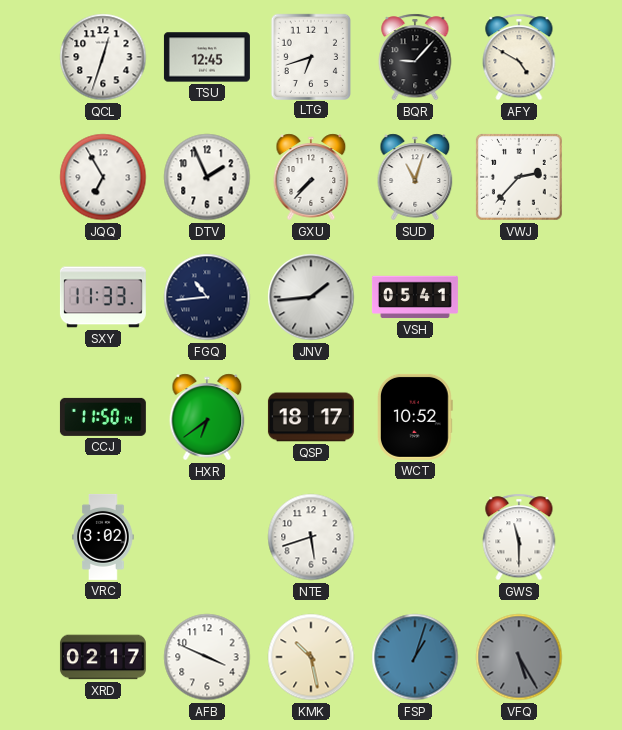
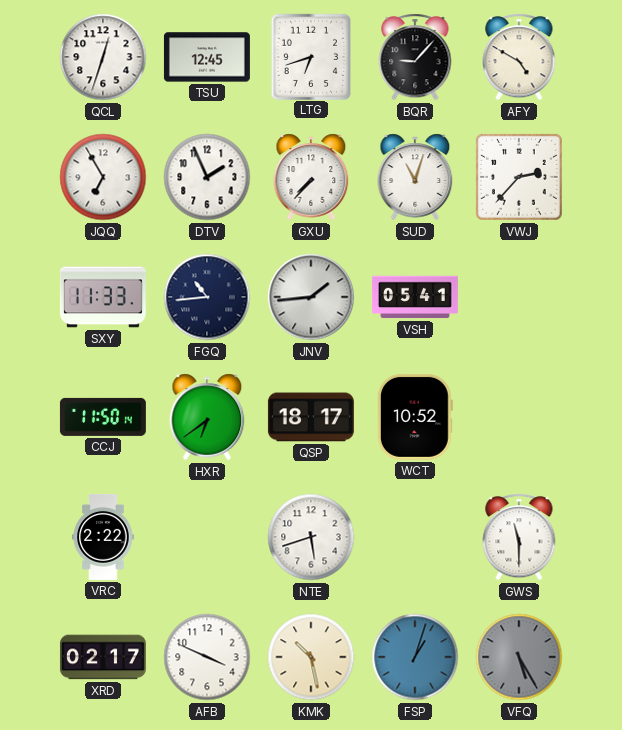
VRC: 3:02 -> 2:22
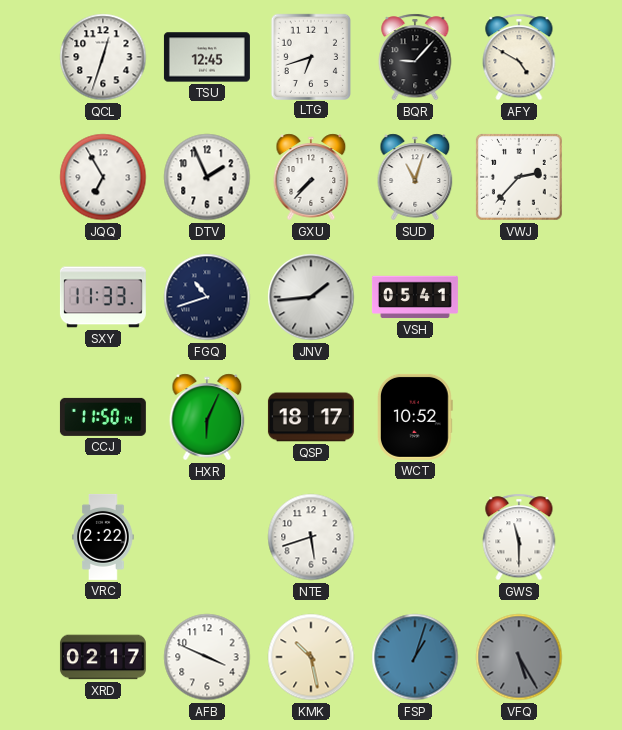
FGQ: 10:44 -> 10:42
HXR: 6:39 -> 6:04
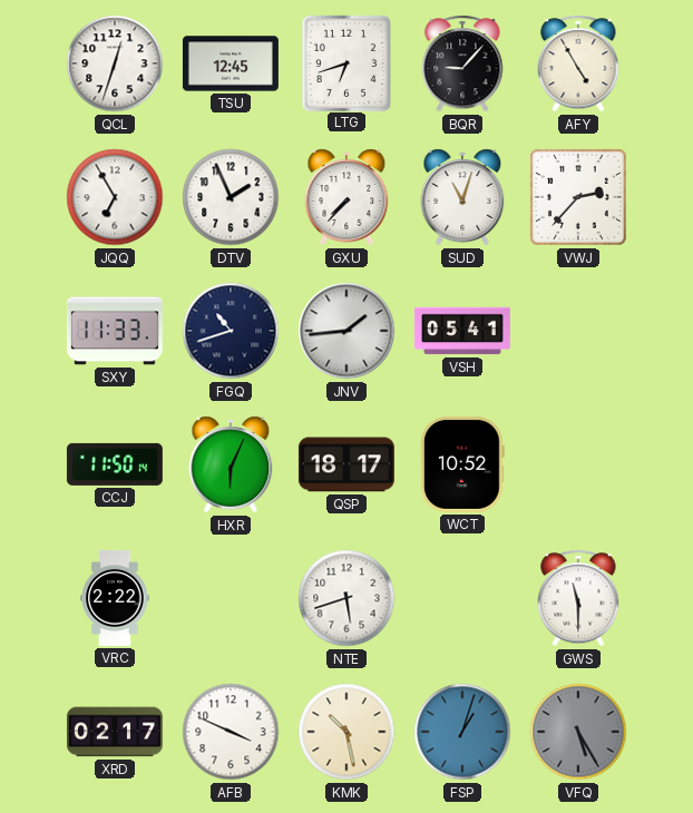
AFY: 4:50 -> 4:55
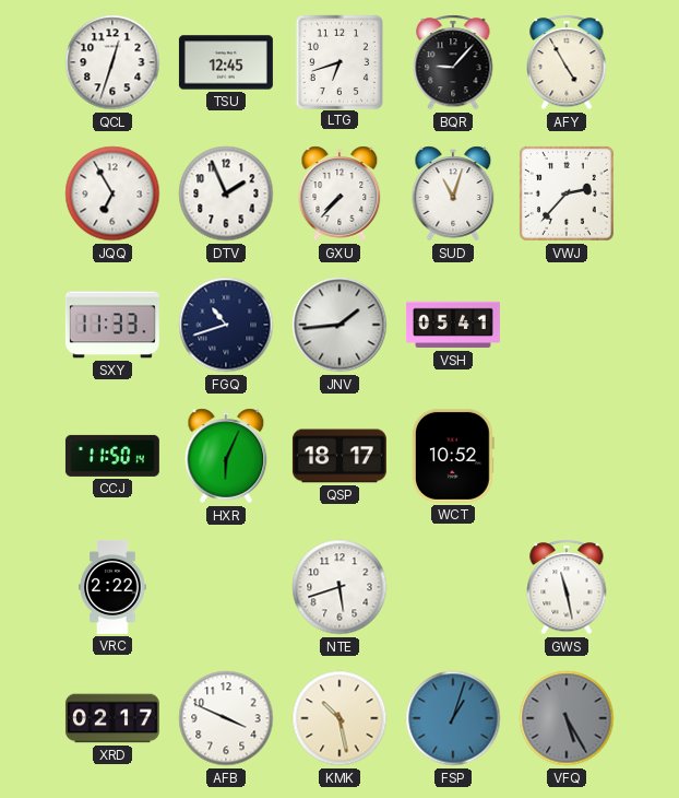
GWS: 11:30 -> 11:28
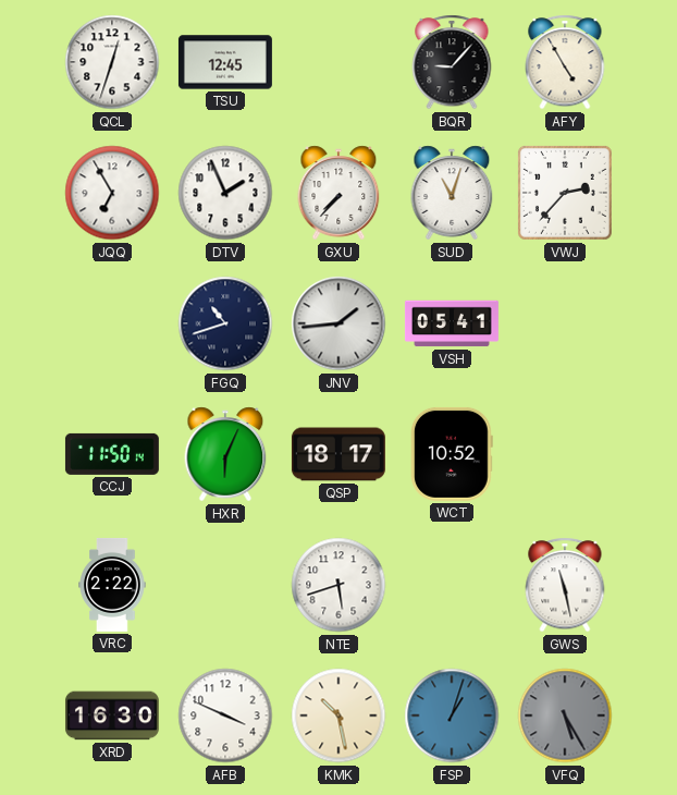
LTG: 6:42 -> none
SXY: 11:33 -> none
XRD: 02:17 -> 16:30
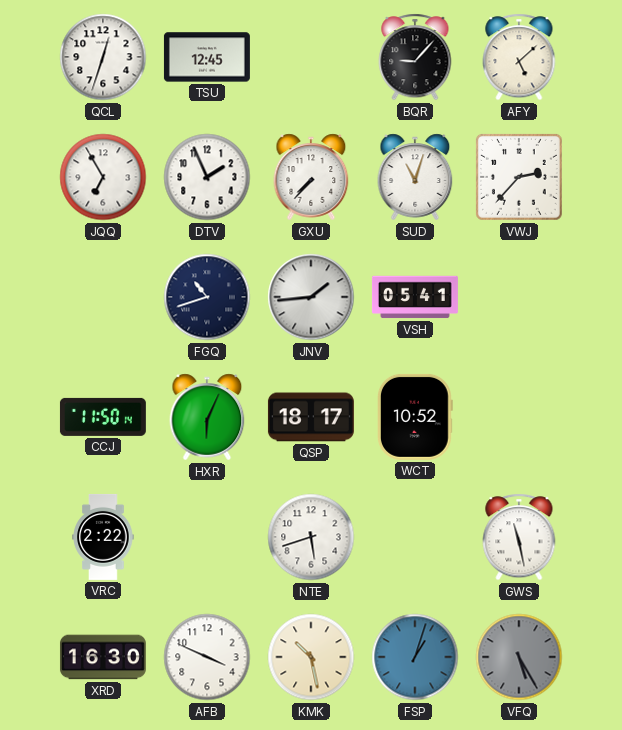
AFY: 4:55 -> 5:08
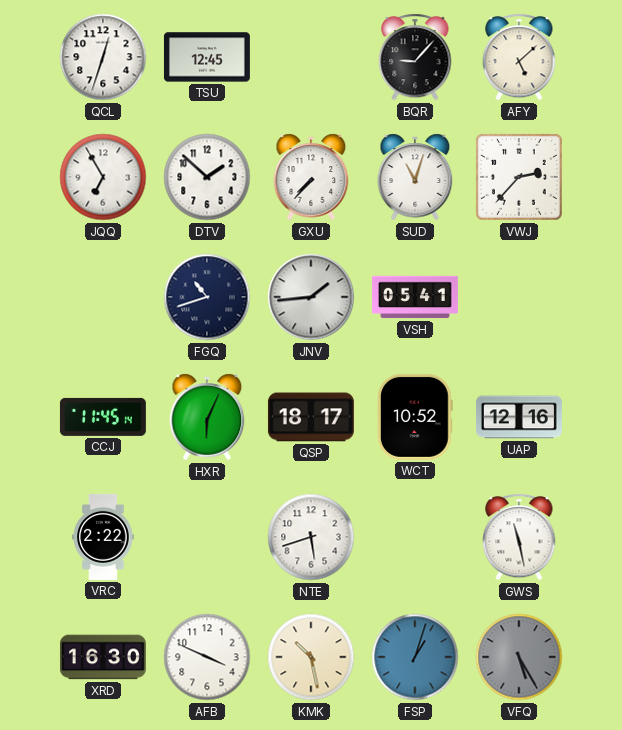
DTV: 1:56 -> 1:52
CCJ: 11:50 -> 11:45
UAP: none -> 12:16
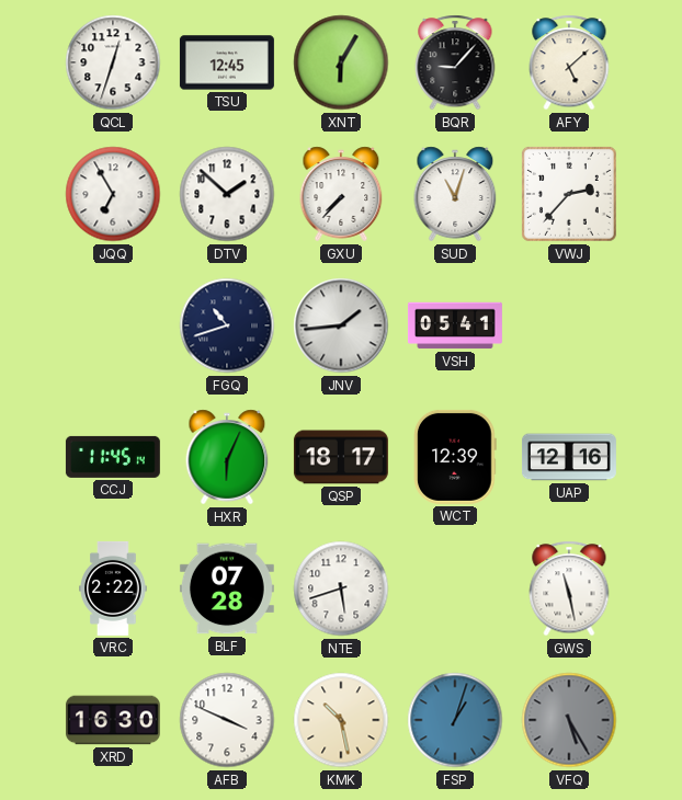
XNT: none -> 6:05
WCT: 10:52 -> 12:39
BLF: none -> 07:28
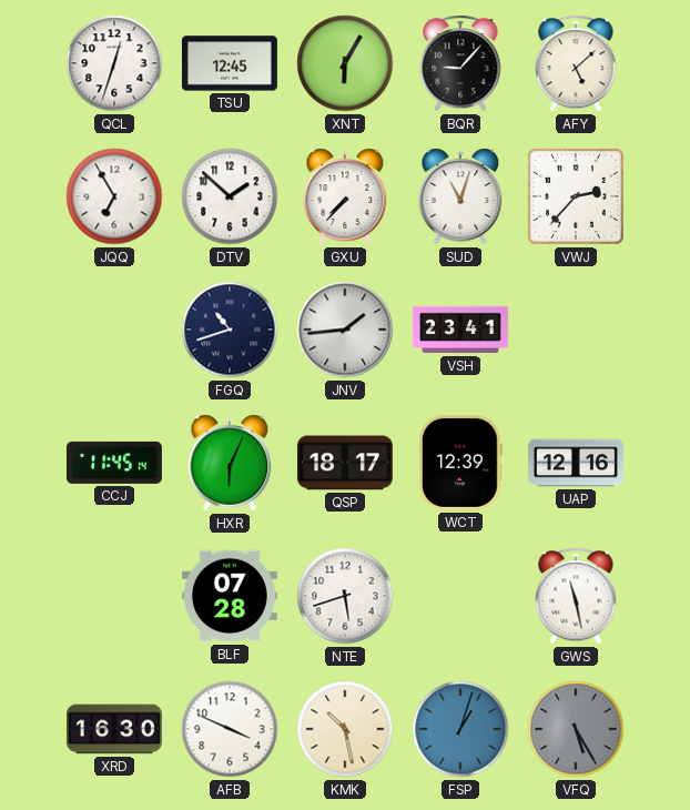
VSH: 05:41 -> 23:41
VRC: 2:22 -> none
